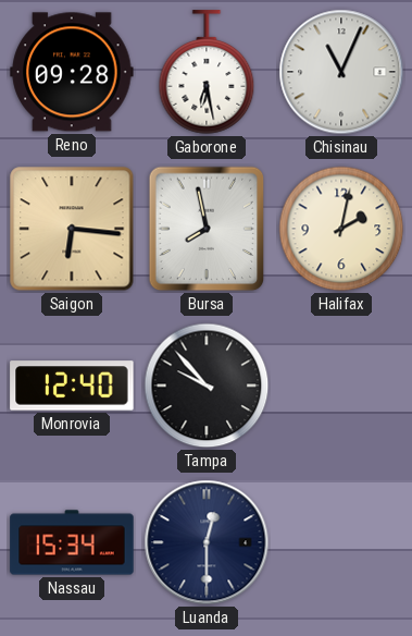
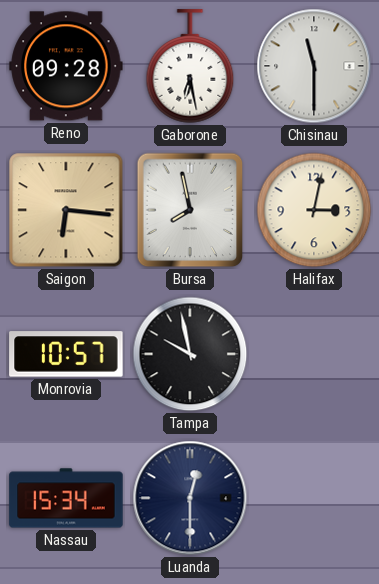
Chisinau: 11:04 -> 11:30
Halifax: 2:02 -> 3:02
Monrovia: 12:40 -> 10:57
Tampa: 9:53 -> 9:58
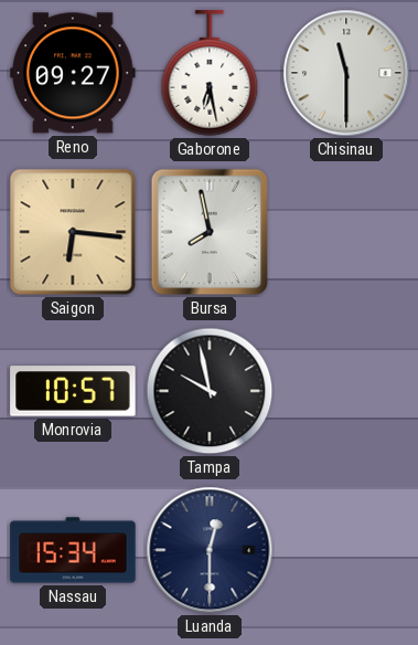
Reno: 09:28 -> 09:27
Halifax: 3:02 -> none
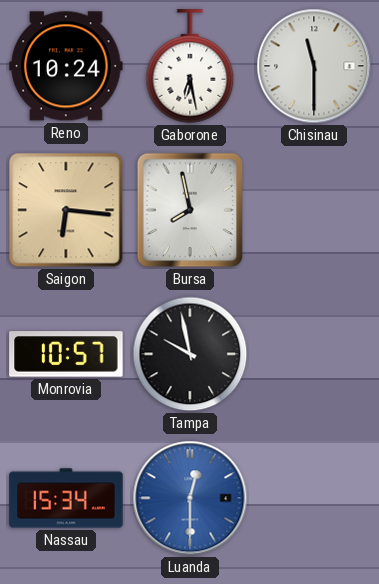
Reno: 09:27 -> 10:24
Luanda dial: navy -> blue
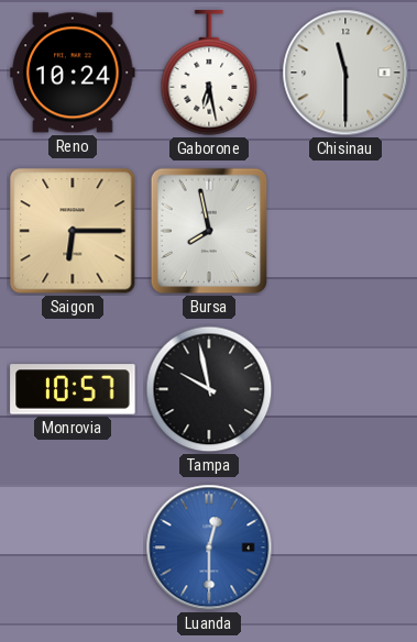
Saigon: 6:16 -> 6:15
Nassau: 15:34 -> none
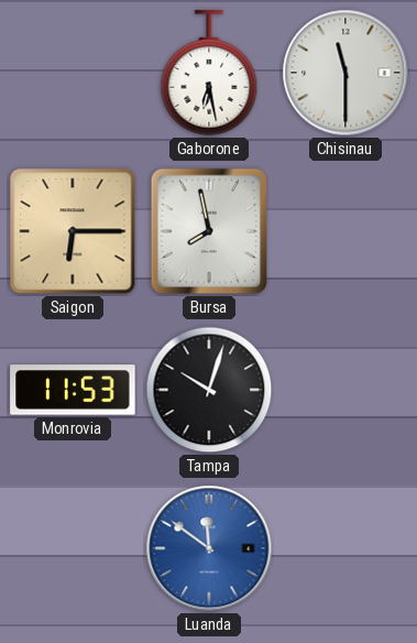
Reno: 10:24 -> none
Monrovia: 10:57 -> 11:53
Tampa: 9:58 -> 10:03
Luanda: 12:30 -> 11:51
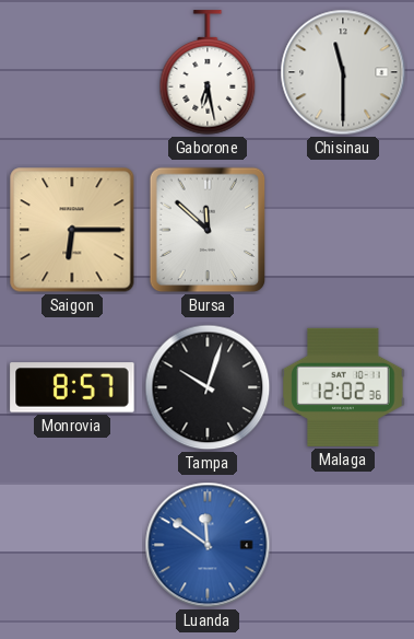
Bursa: 7:58 -> 11:52
Monrovia: 11:53 -> 8:57
Malaga: none -> 12:02
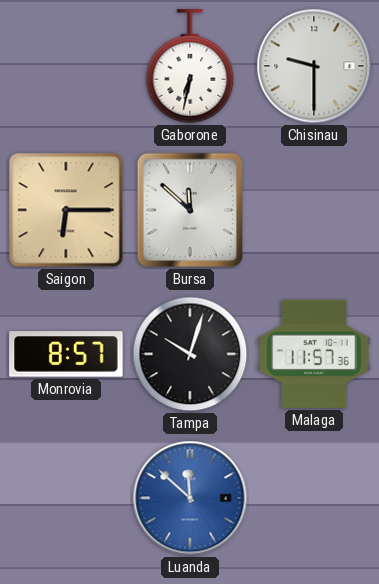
Gaborone: 6:28 -> 6:32
Chisinau: 11:30 -> 9:30
Malaga: 12:02 -> 11:57
Luanda: 11:51 -> 11:52
